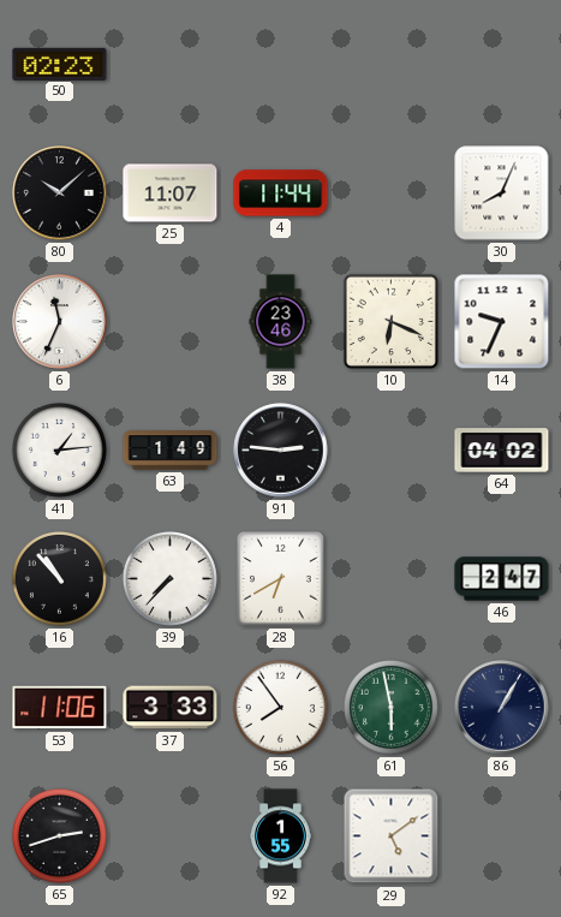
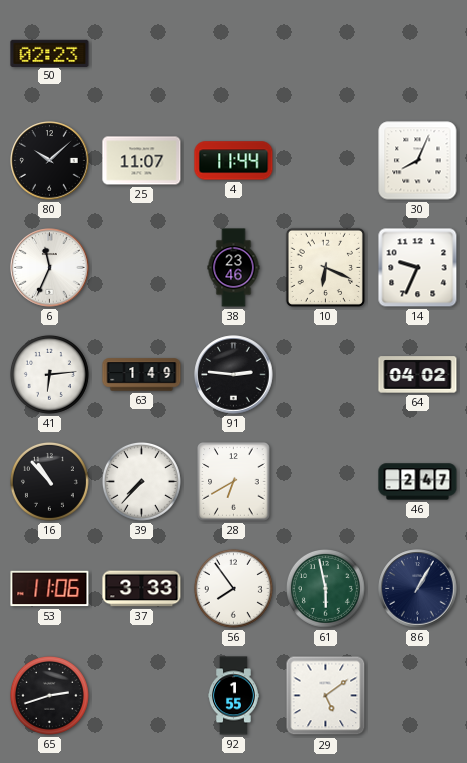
41: 1:14 -> 6:14
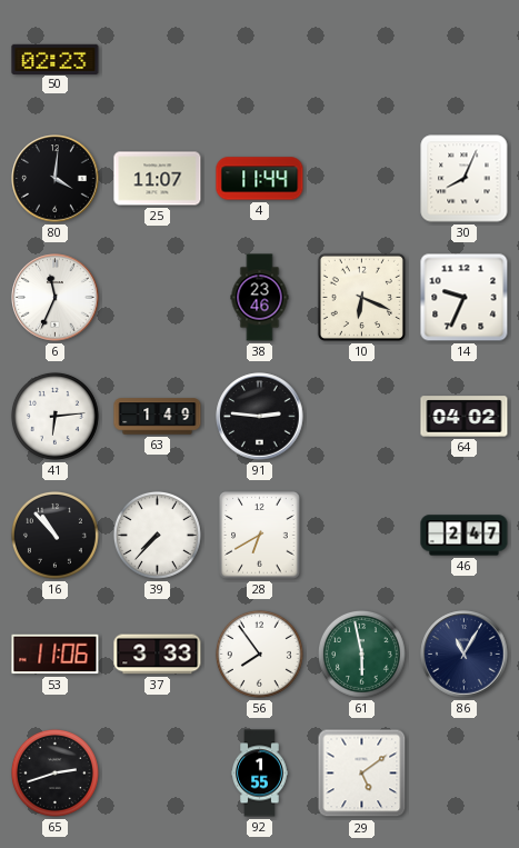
80: 10:08 -> 4:01
86: 1:05 -> 11:05
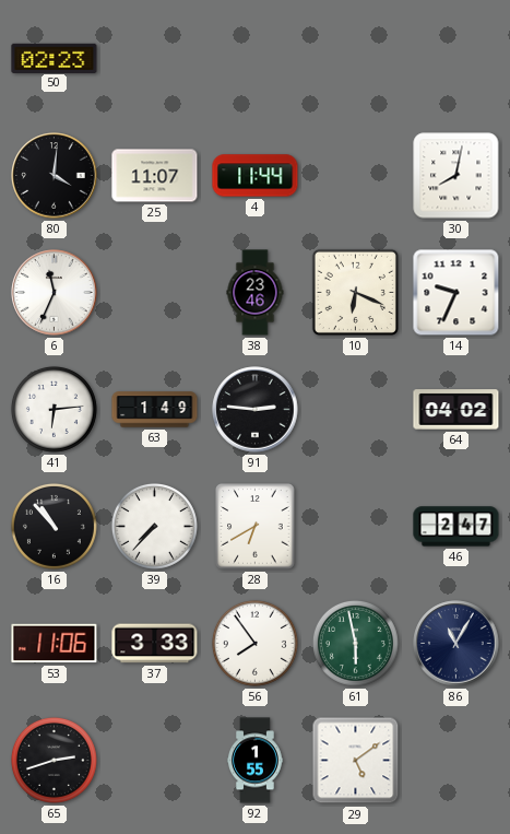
30: 8:04 -> 8:02
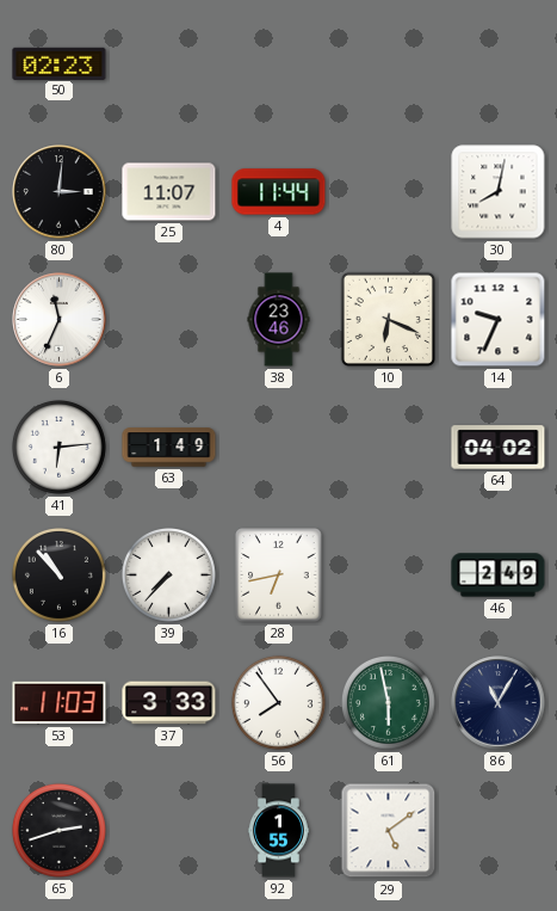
80: 4:01 -> 3:01
91: 2:46 -> none
28: 6:40 -> 6:43
46: 2:47 -> 2:49
53: 11:06 -> 11:03
